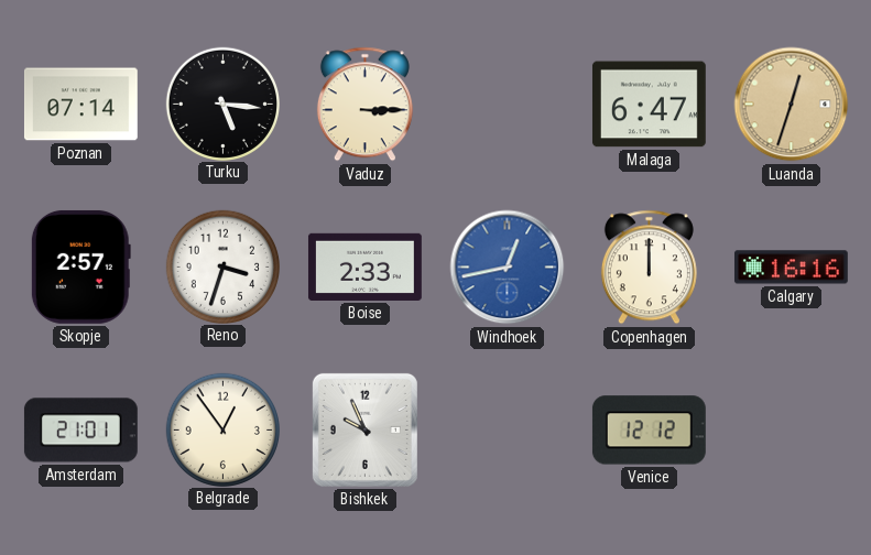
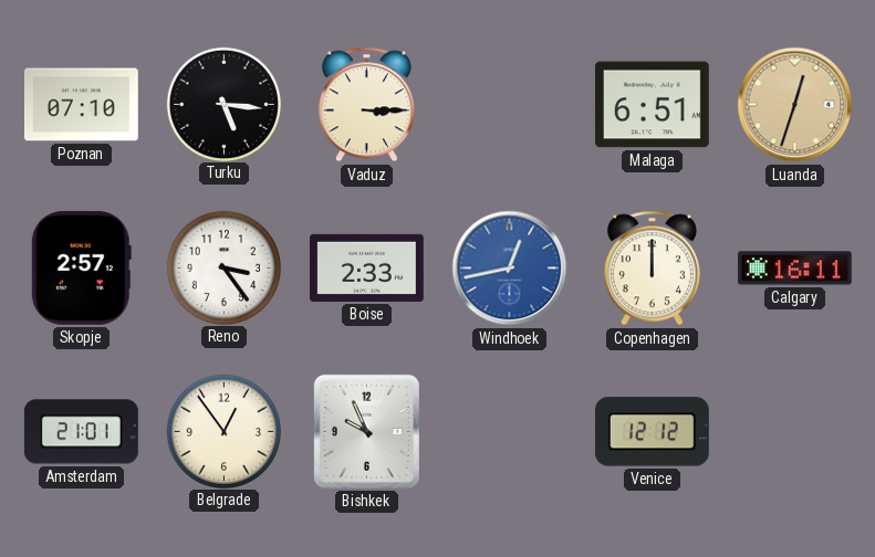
Poznan: 07:14 -> 07:10
Malaga: 6:47 -> 6:51
Reno: 3:33 -> 3:24
Calgary: 16:16 -> 16:11
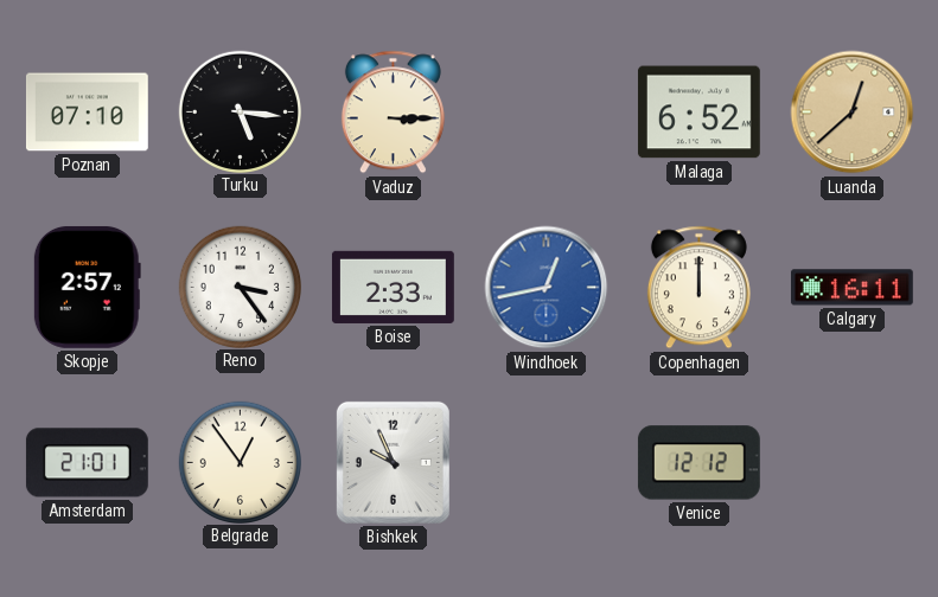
Malaga: 6:51 -> 6:52
Luanda: 12:33 -> 12:38
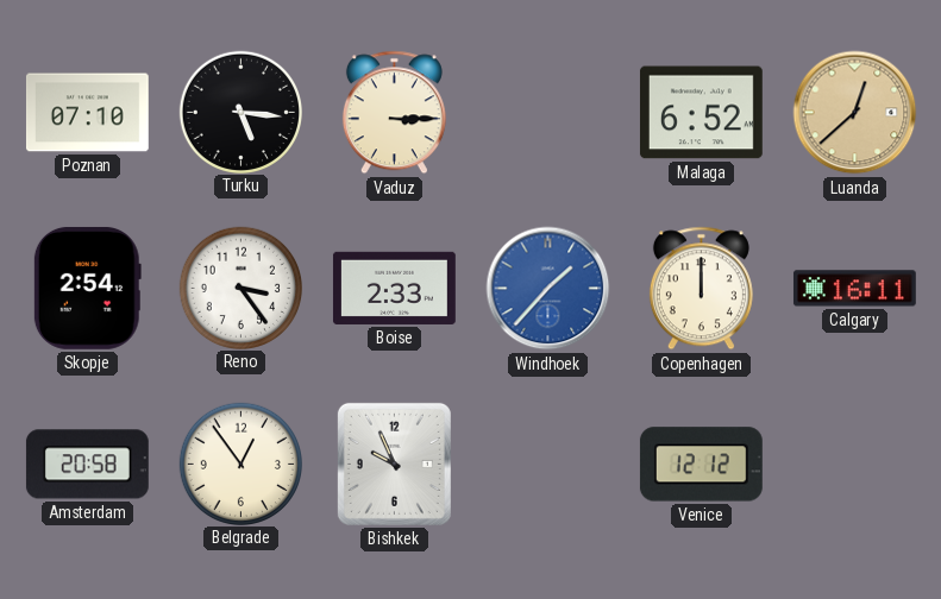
Skopje: 2:57 -> 2:54
Windhoek: 12:43 -> 1:37
Amsterdam: 21:01 -> 20:58
